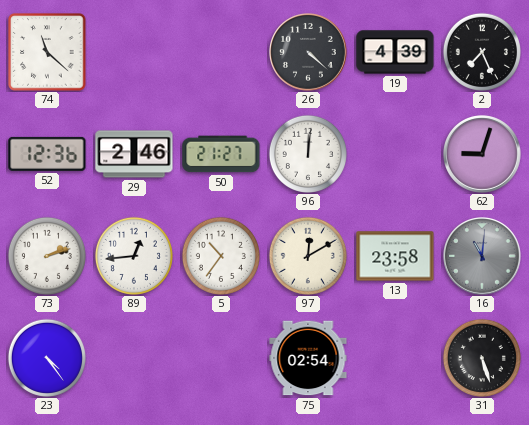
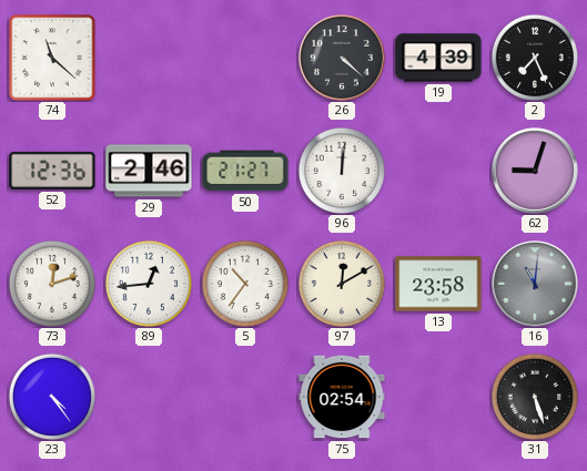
73: 2:12 -> 12:12
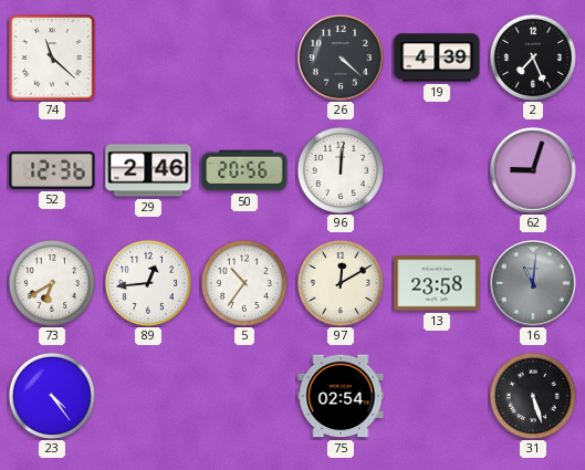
50: 21:27 -> 20:56
73: 12:12 -> 6:40
